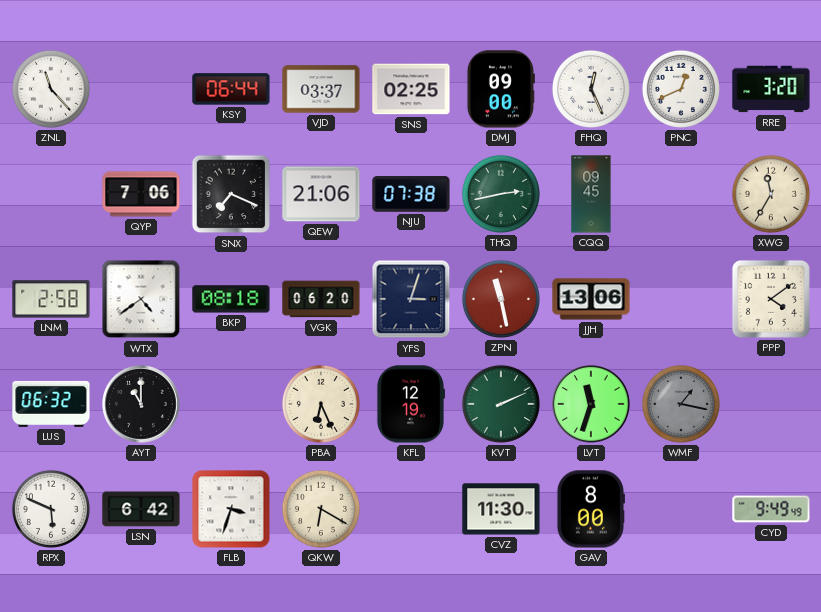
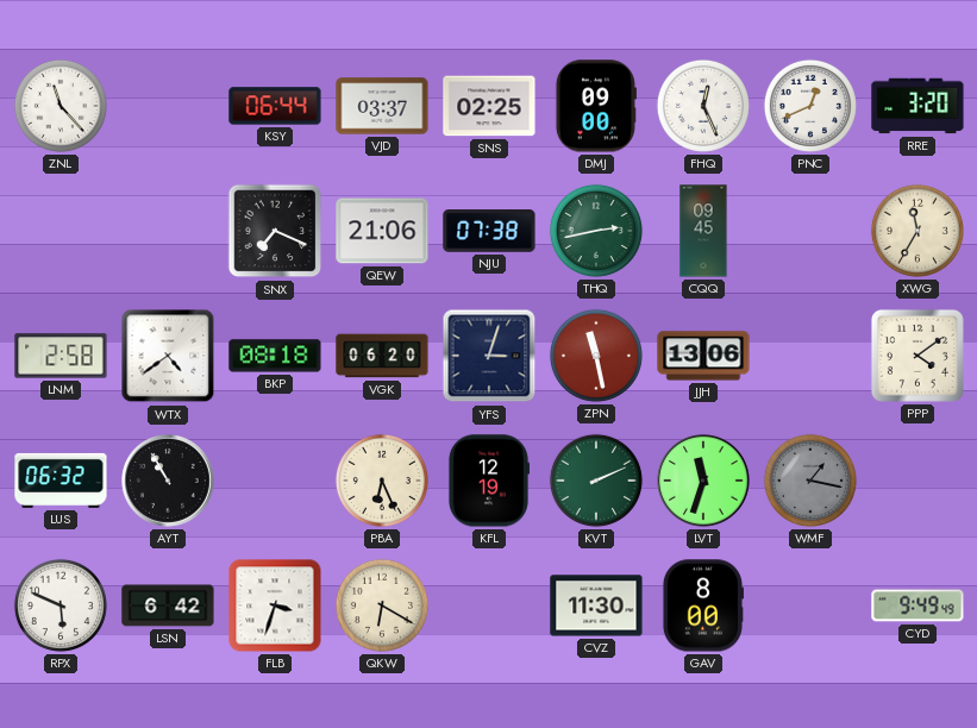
QYP: 7:06 -> none
AYT: 11:00 -> 10:55
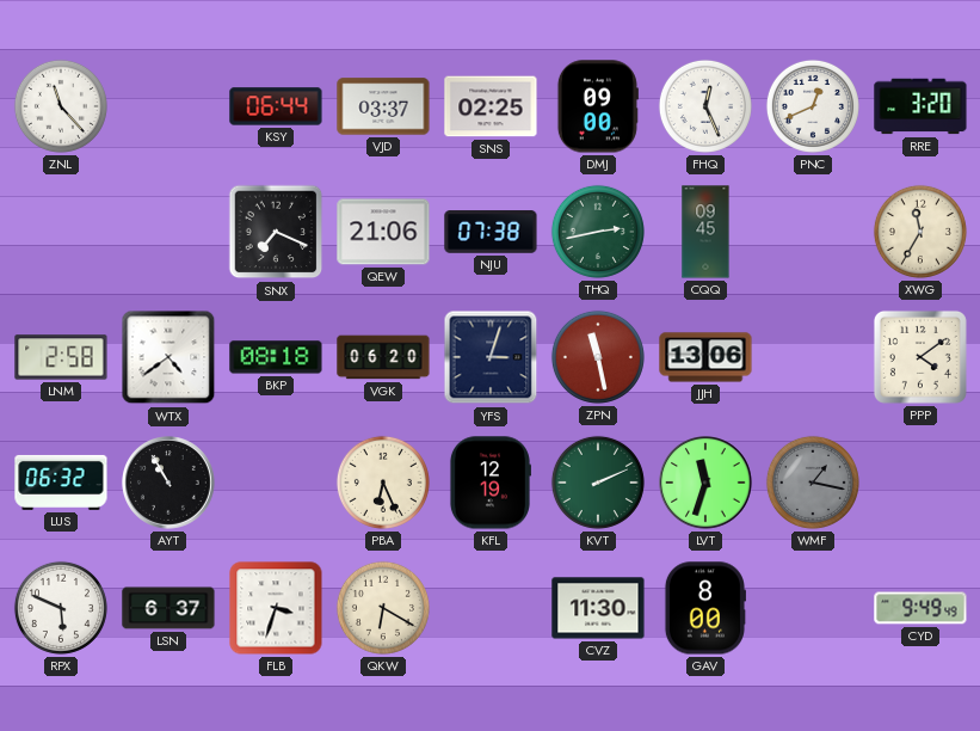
LSN: 6:42 -> 6:37
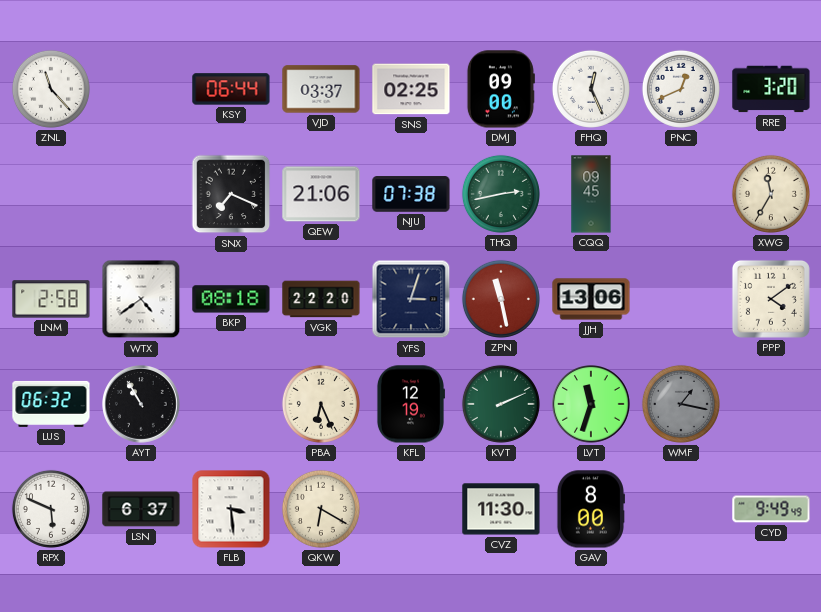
VGK: 06:20 -> 22:20
FLB: 3:33 -> 3:29
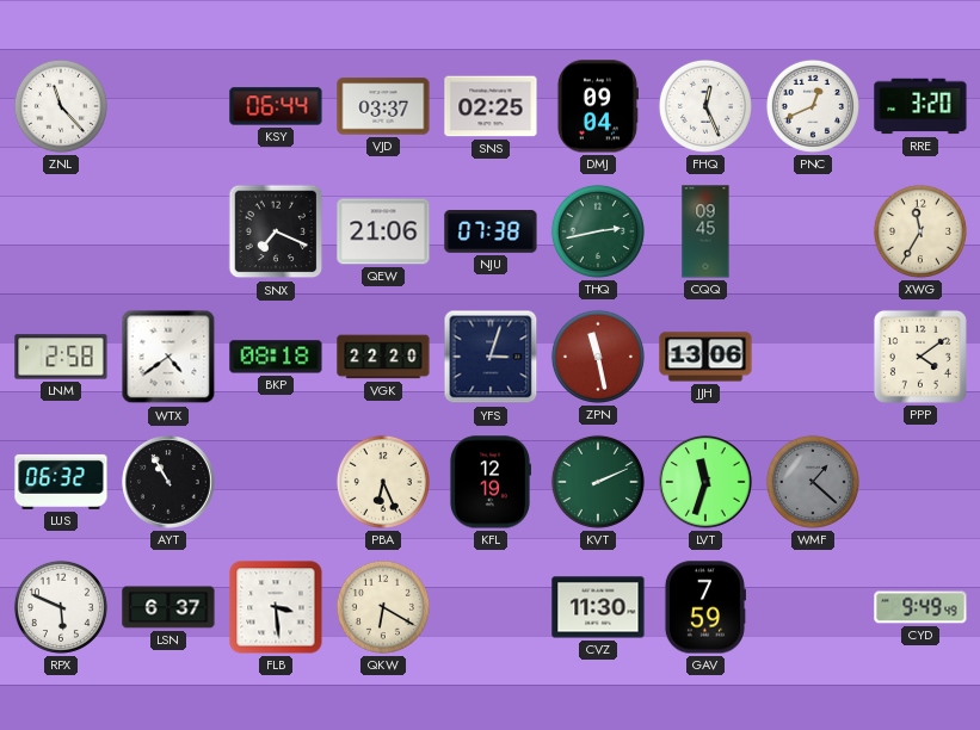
DMJ: 09:00 -> 09:04
WMF: 1:17 -> 1:22
GAV: 8:00 -> 7:59
